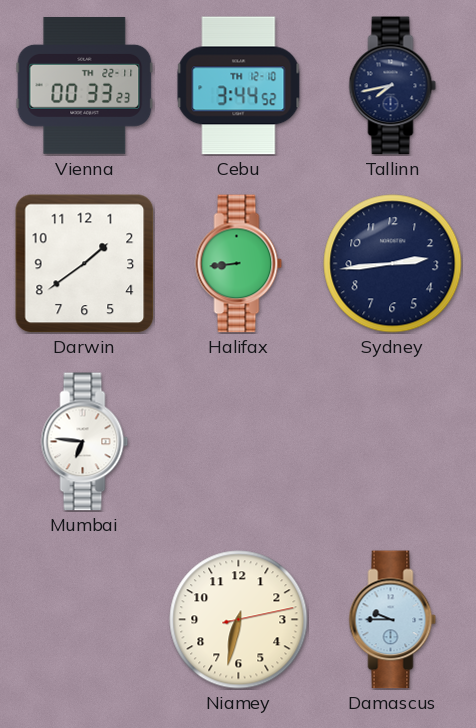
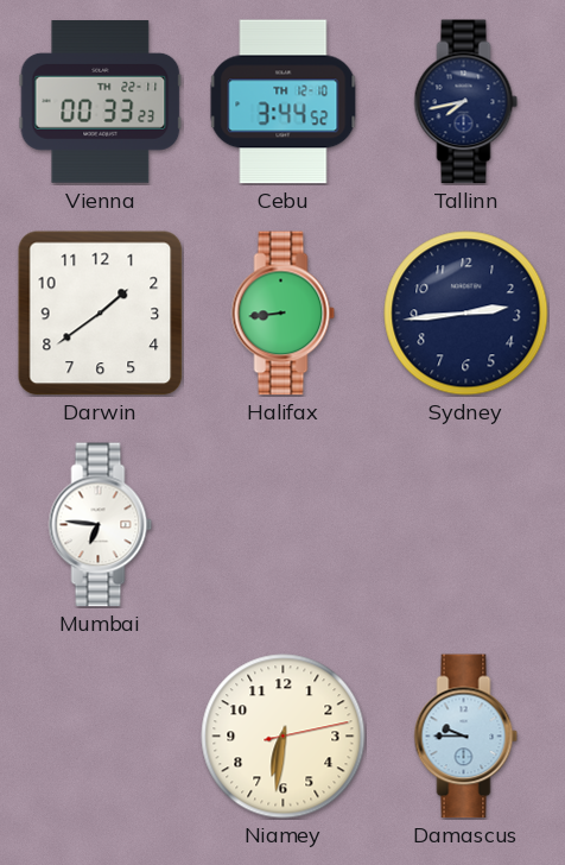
Niamey: 6:32 -> 6:31
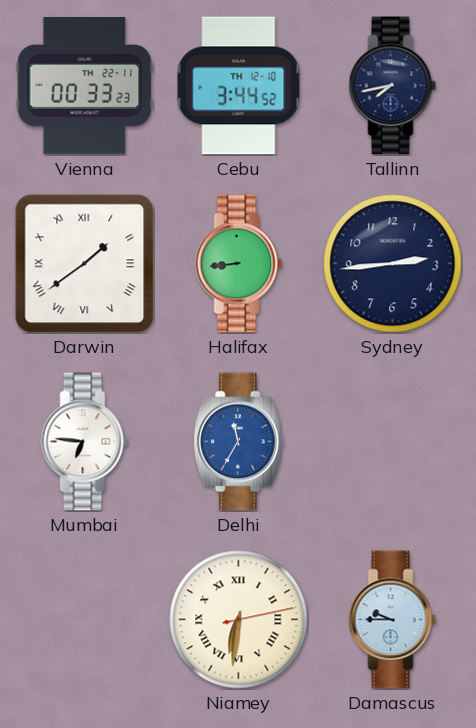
Darwin numerals: Arabic -> Roman
Delhi: none -> 11:35
Niamey numerals: Arabic -> Roman
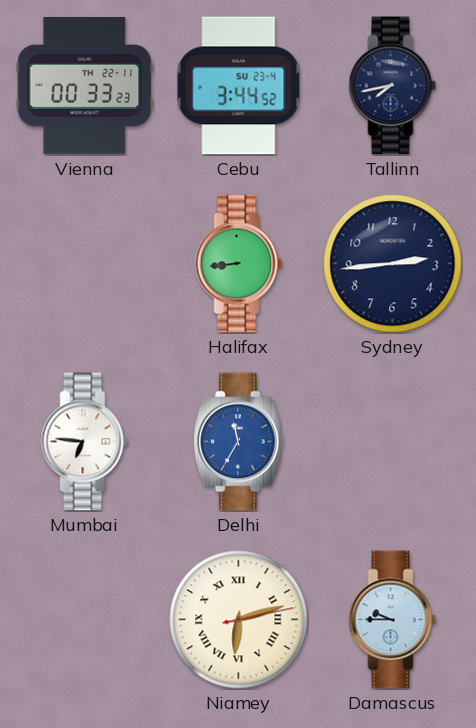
Cebu date: TH 12-10 -> SU 23-4
Darwin: 1:39 -> none
Niamey: 6:31 -> 6:12
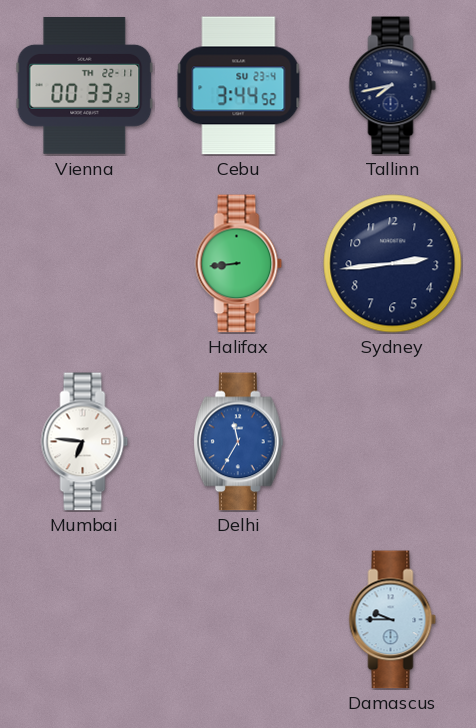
Niamey: 6:12 -> none
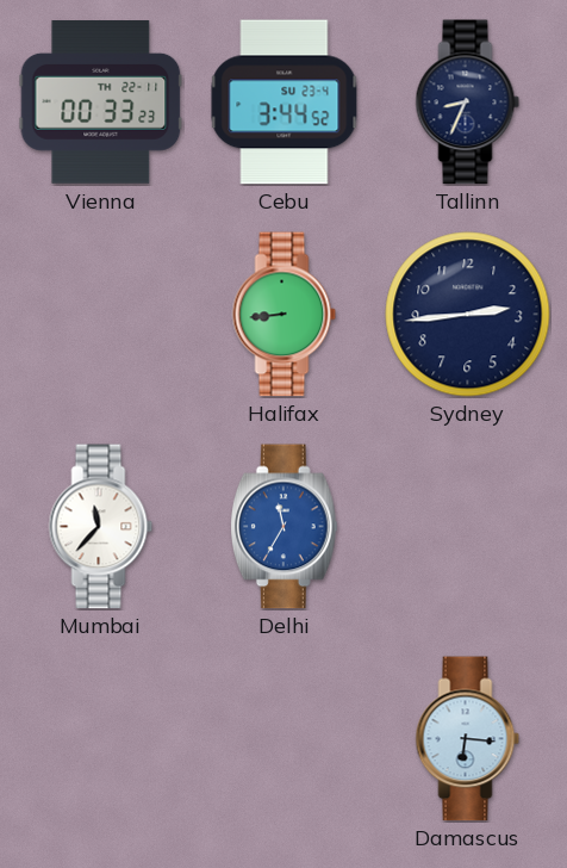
Tallinn: 7:43 -> 8:34
Mumbai: 6:46 -> 11:37
Damascus: 9:45 -> 6:16
